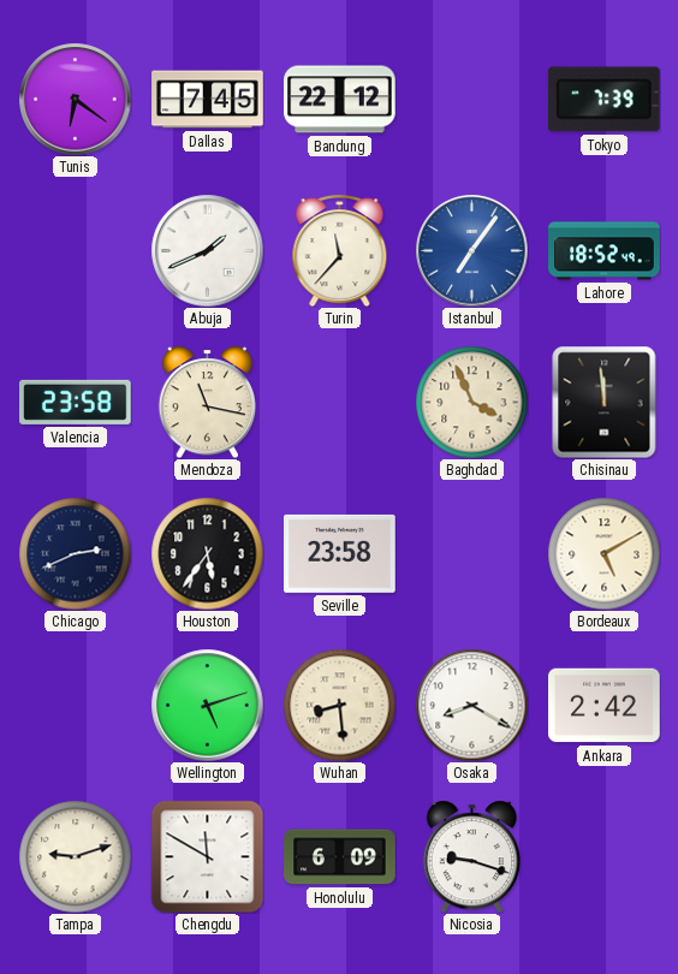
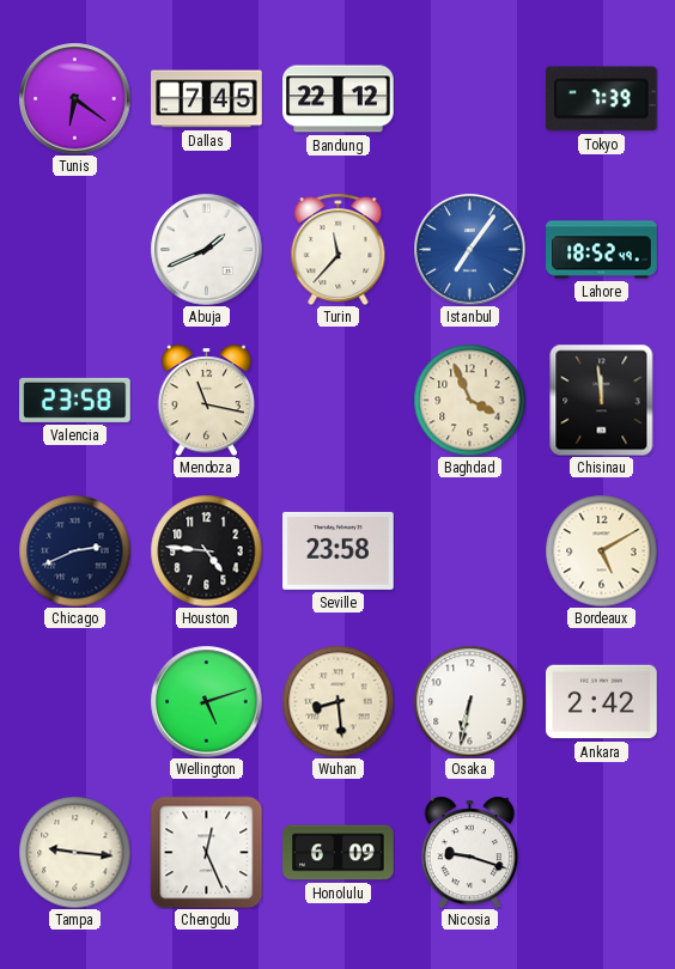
Houston: 5:36 -> 4:46
Osaka: 8:20 -> 6:32
Tampa: 9:12 -> 9:16
Chengdu: 11:50 -> 12:26
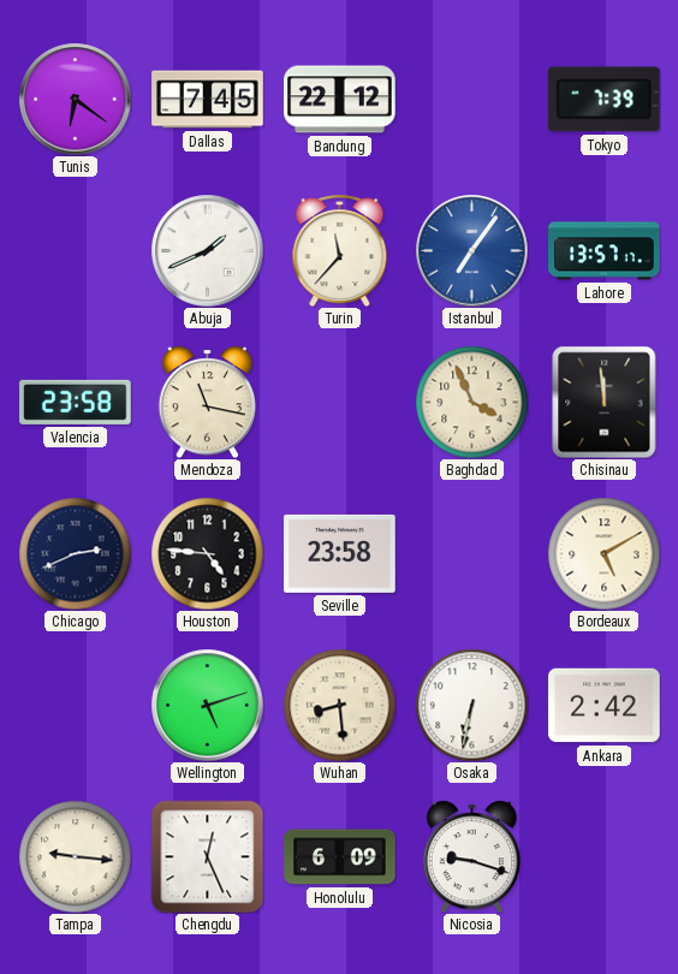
Lahore: 18:52 -> 13:57
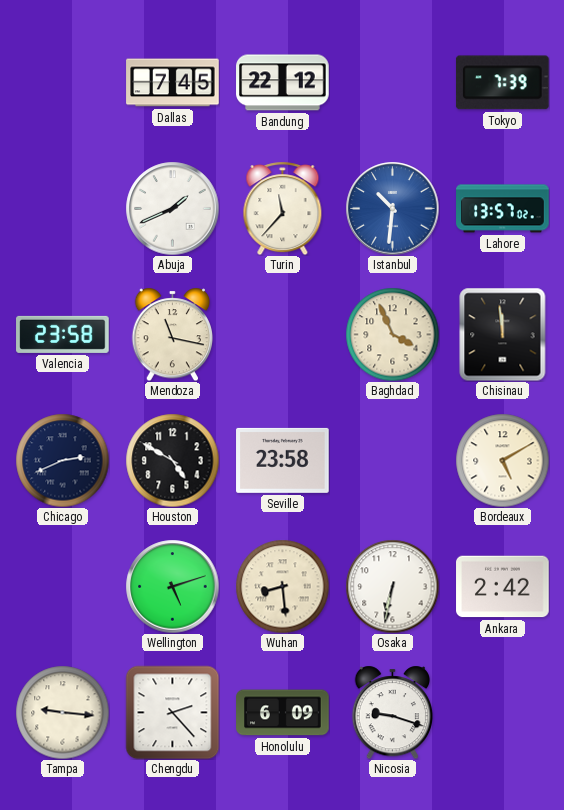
Tunis: 6:21 -> none
Istanbul: 7:06 -> 10:31
Lahore: 13:57:17 -> 13:57:02
Houston: 4:46 -> 4:50
Chengdu: 12:26 -> 2:23
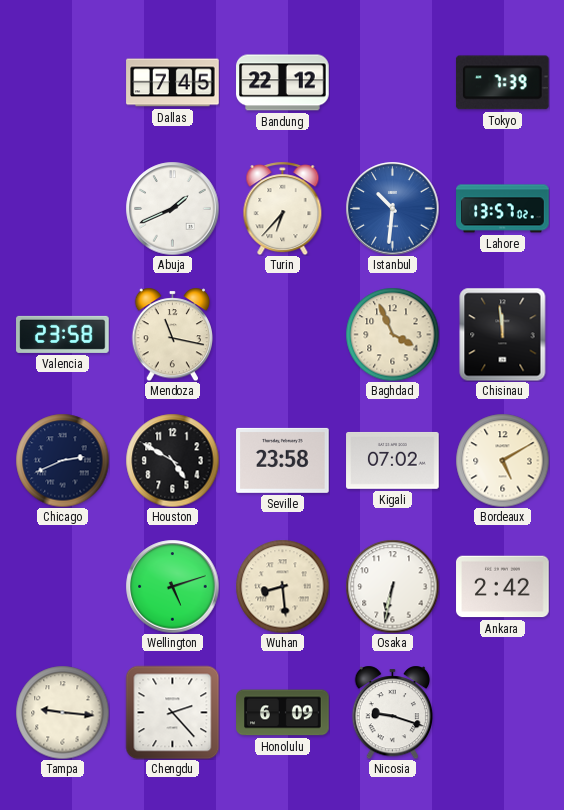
Turin: 11:37 -> 6:37
Kigali: none -> 07:02
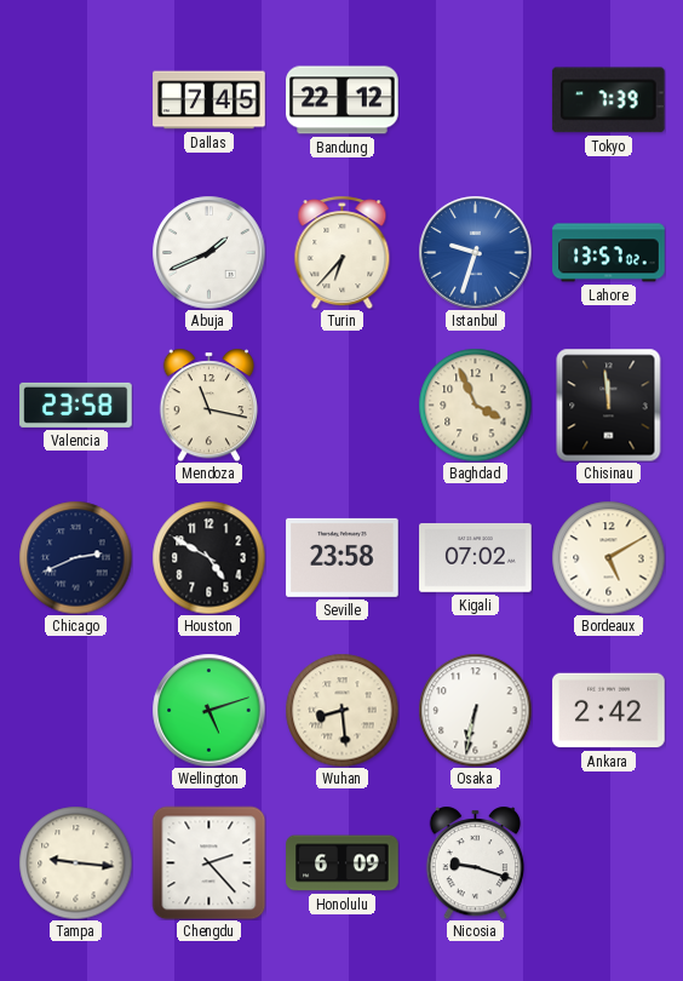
Istanbul: 10:31 -> 9:33
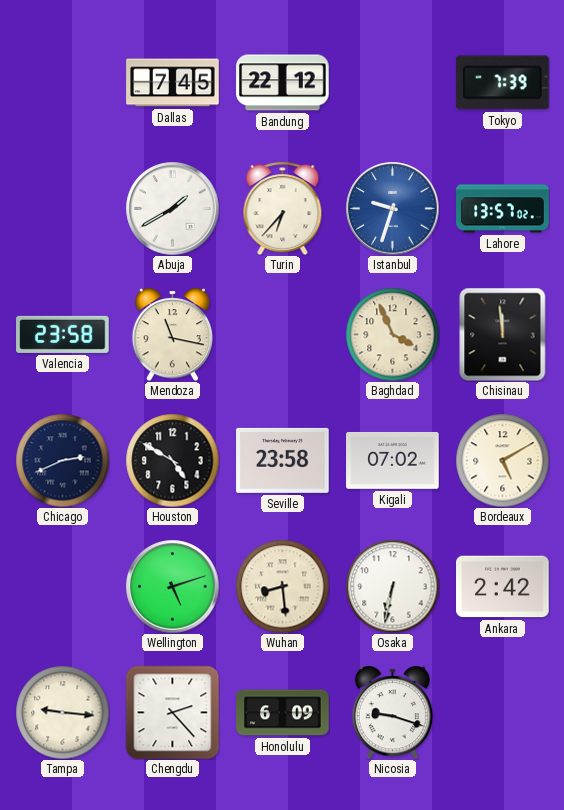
Abuja: 1:41 -> 1:40
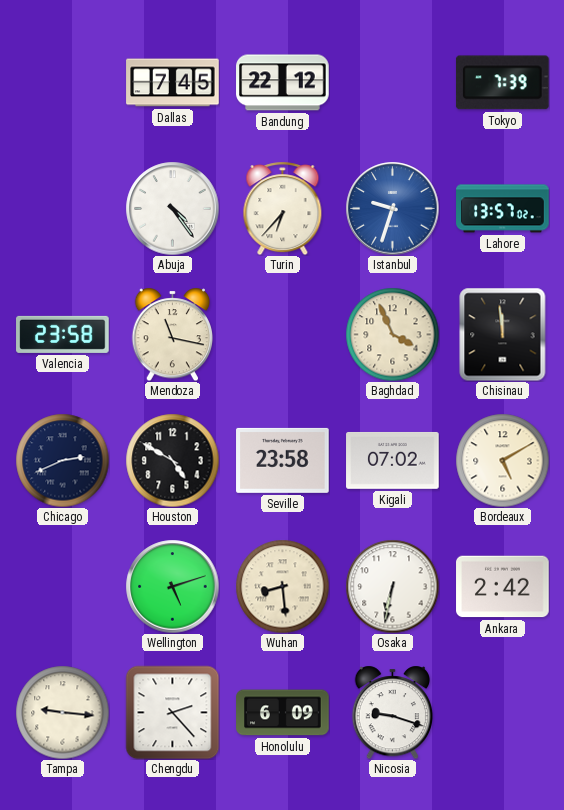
Abuja: 1:40 -> 4:24
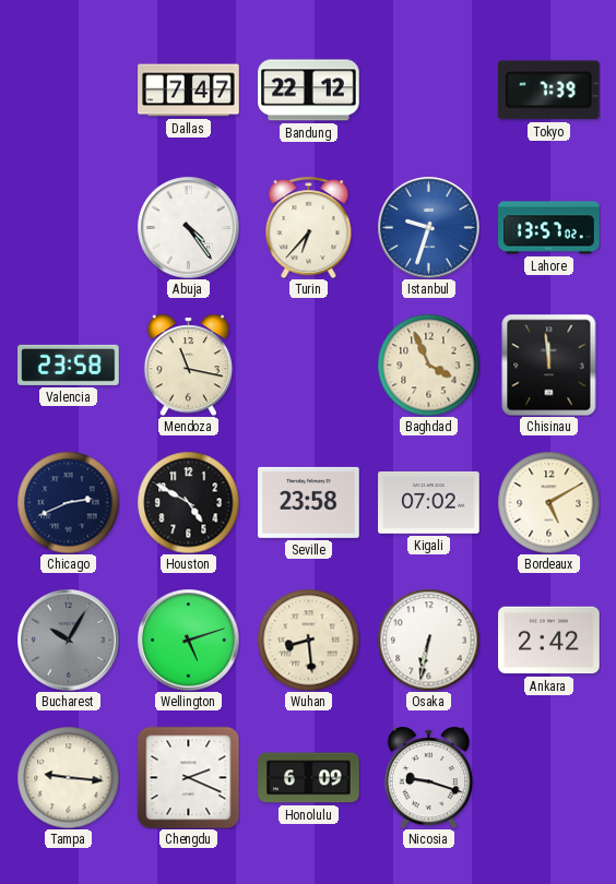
Dallas: 7:45 -> 7:47
Bucharest: none -> 10:05
Chengdu: 2:23 -> 2:19
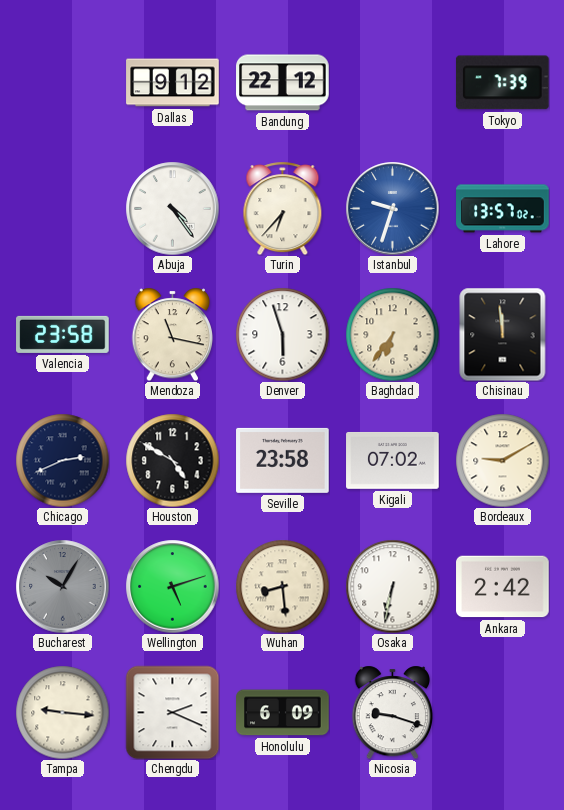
Dallas: 7:47 -> 9:12
Denver: none -> 5:57
Baghdad: 3:56 -> 6:36
Bordeaux: 5:10 -> 9:10
